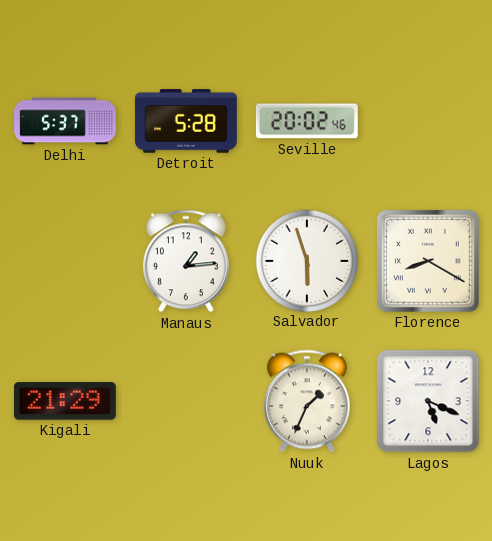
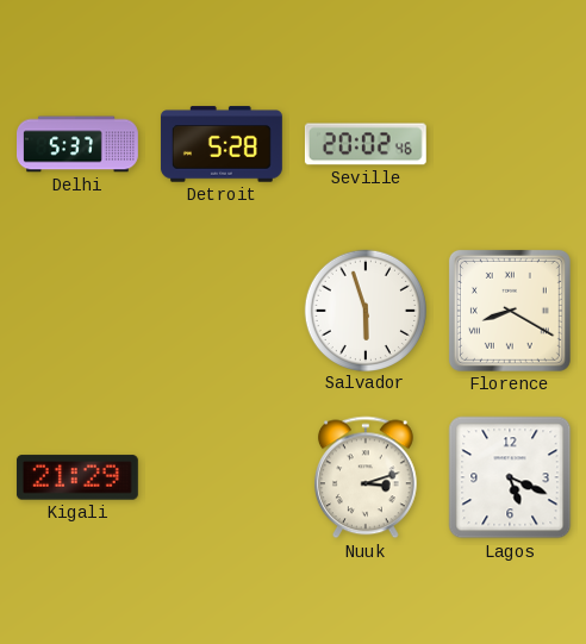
Manaus: 1:14 -> none
Nuuk: 1:34 -> 3:12
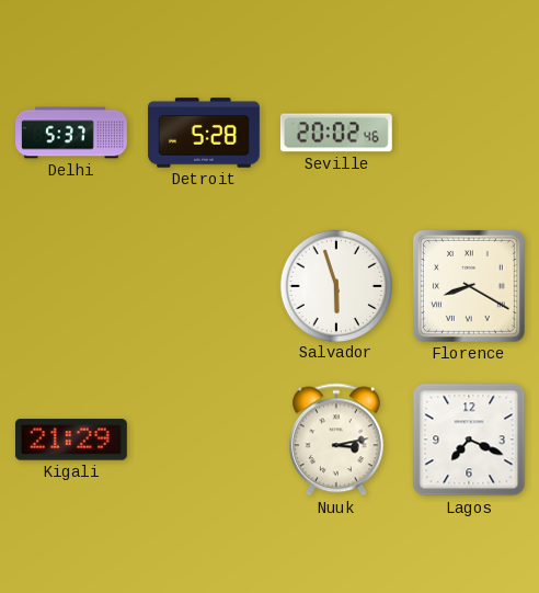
Nuuk: 3:12 -> 3:13
Lagos: 5:19 -> 7:19
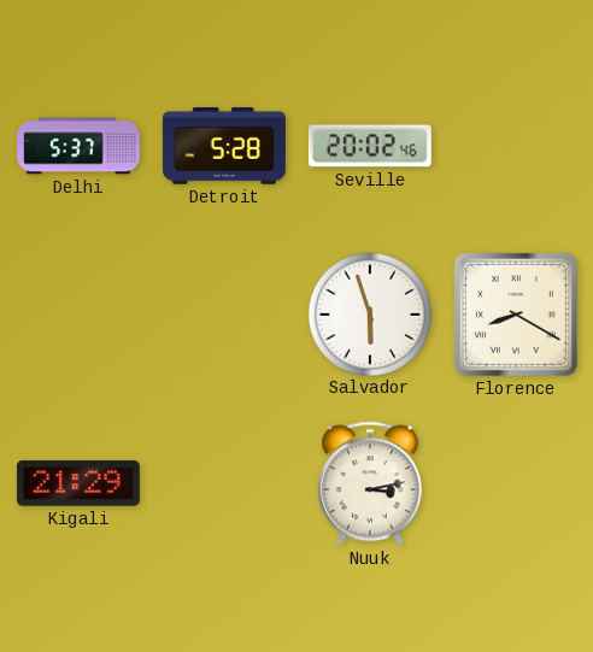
Lagos: 7:19 -> none
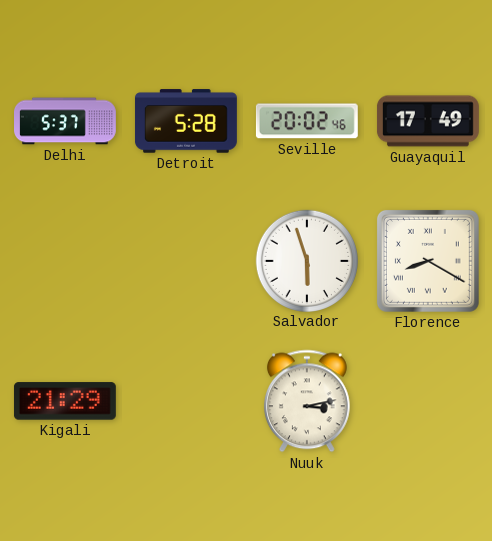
Guayaquil: none -> 17:49
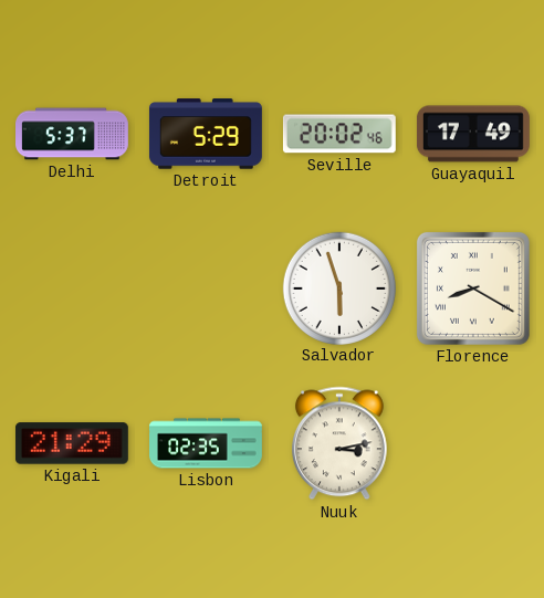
Detroit: 5:28 -> 5:29
Lisbon: none -> 02:35
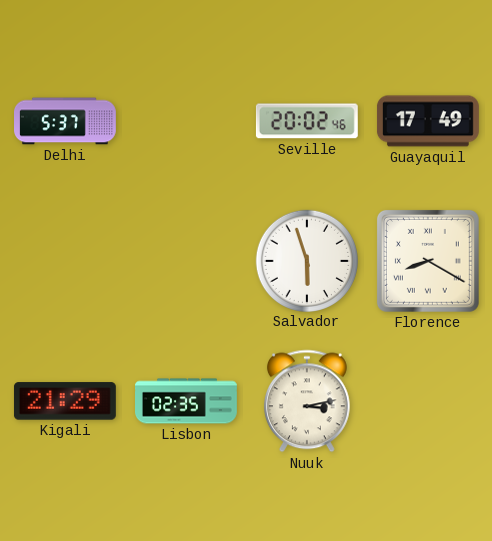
Detroit: 5:29 -> none
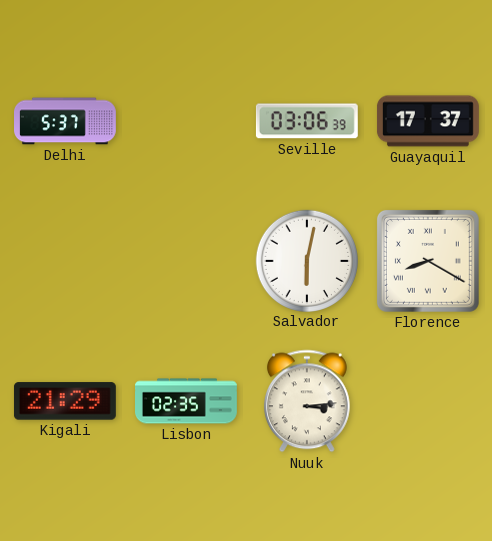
Seville: 20:02 -> 03:06
Guayaquil: 17:49 -> 17:37
Salvador: 5:57 -> 6:02
Nuuk: 3:13 -> 3:14
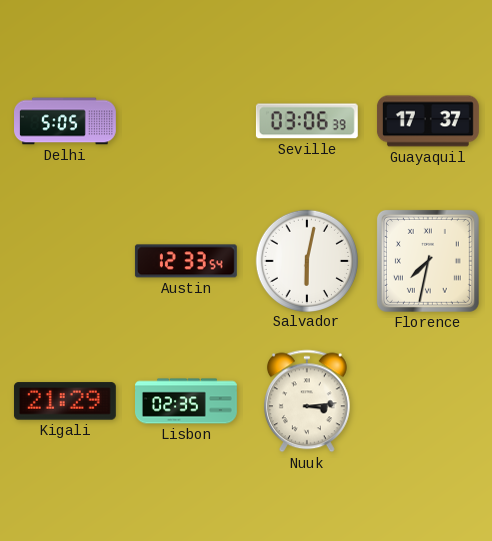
Delhi: 5:37 -> 5:05
Austin: none -> 12:33
Florence: 8:20 -> 7:32
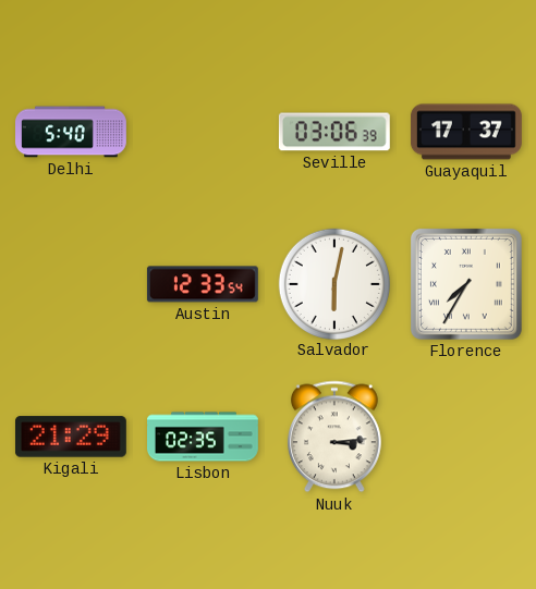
Delhi: 5:05 -> 5:40
Florence: 7:32 -> 7:35
